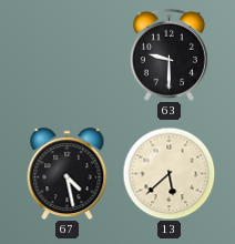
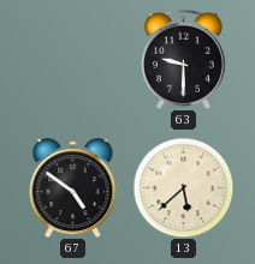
67: 4:28 -> 4:51
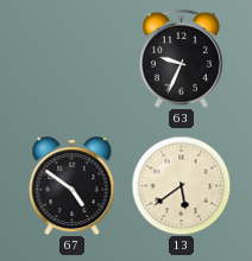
63: 9:30 -> 9:34
13: 5:38 -> 5:39
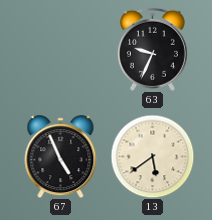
67: 4:51 -> 4:56
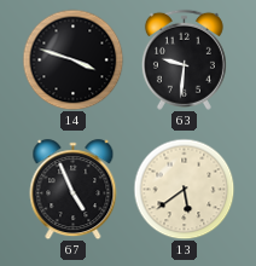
14: none -> 3:48
63: 9:34 -> 9:31
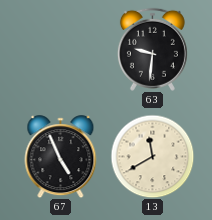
14: 3:48 -> none
13: 5:39 -> 11:40
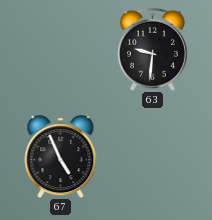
13: 11:40 -> none
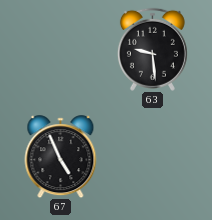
63: 9:31 -> 9:29
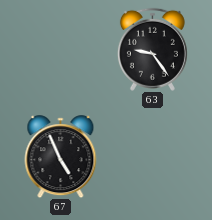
63: 9:29 -> 9:24
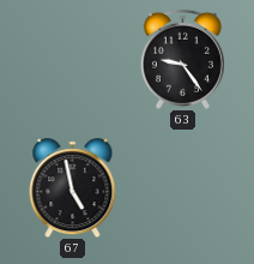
67: 4:56 -> 4:58
